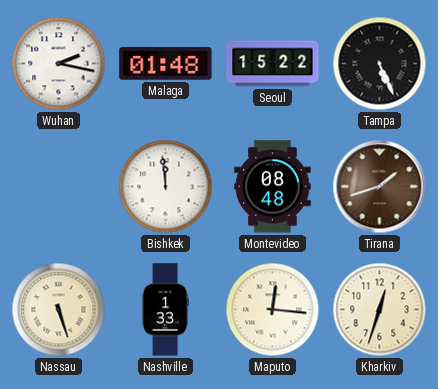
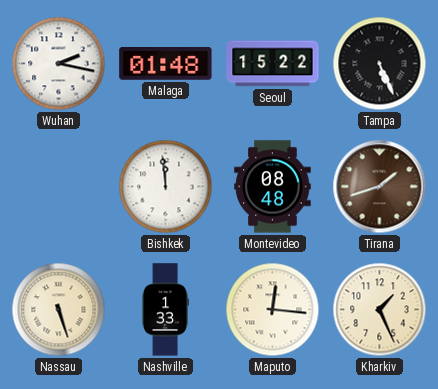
Kharkiv: 12:33 -> 1:26
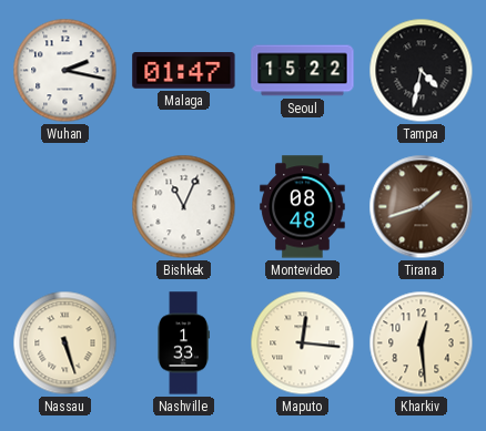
Malaga: 01:48 -> 01:47
Tampa: 5:26 -> 4:32
Bishkek: 11:59 -> 11:04
Kharkiv: 1:26 -> 12:29
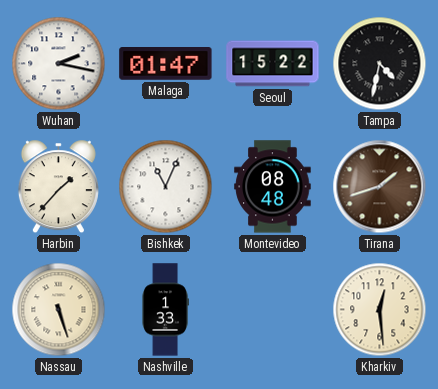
Harbin: none -> 1:37
Maputo: 12:16 -> none
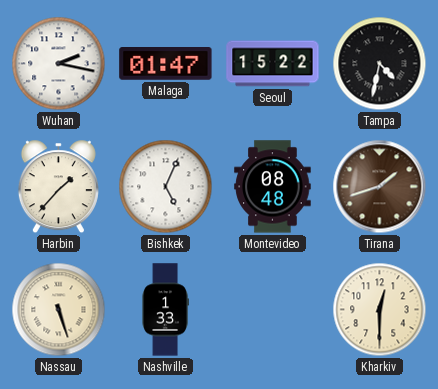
Bishkek: 11:04 -> 5:04
Kharkiv: 12:29 -> 12:30
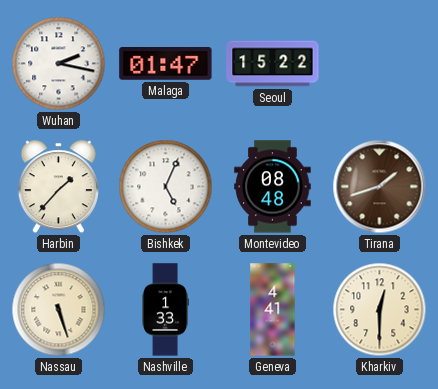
Tampa: 4:32 -> none
Geneva: none -> 4:41
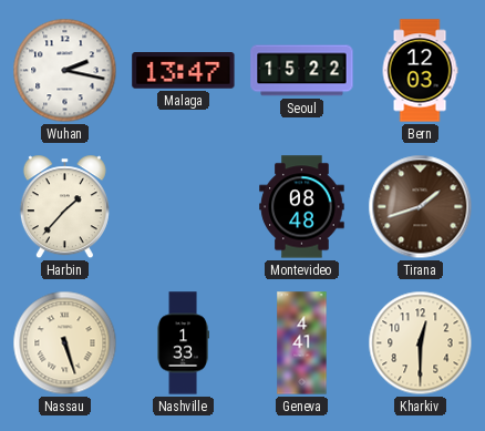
Malaga: 01:47 -> 13:47
Bern: none -> 12:03
Bishkek: 5:04 -> none
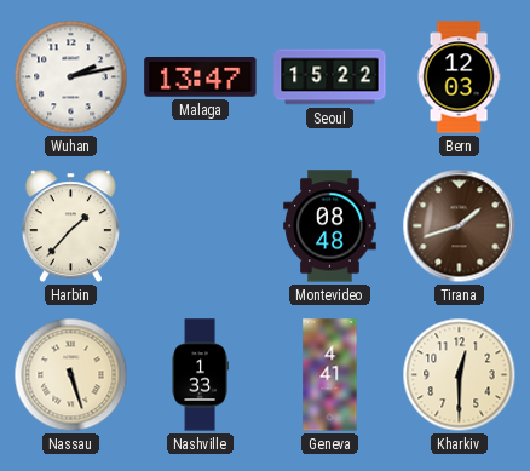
Wuhan: 2:17 -> 2:13
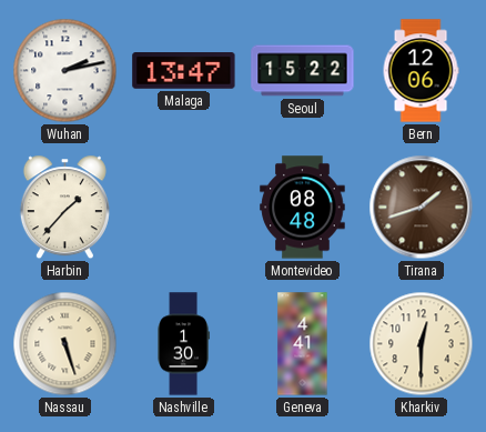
Bern: 12:03 -> 12:06
Nashville: 1:33 -> 1:30
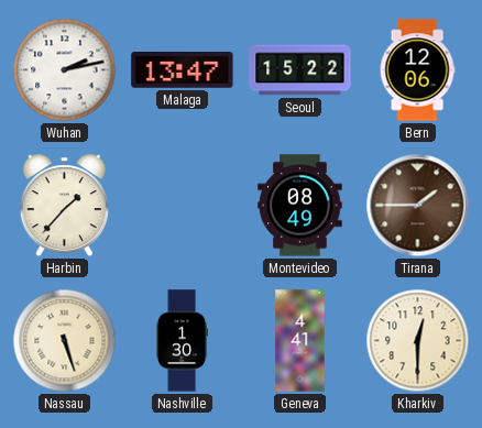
Montevideo: 08:48 -> 08:49
Tirana: 1:42 -> 1:45
